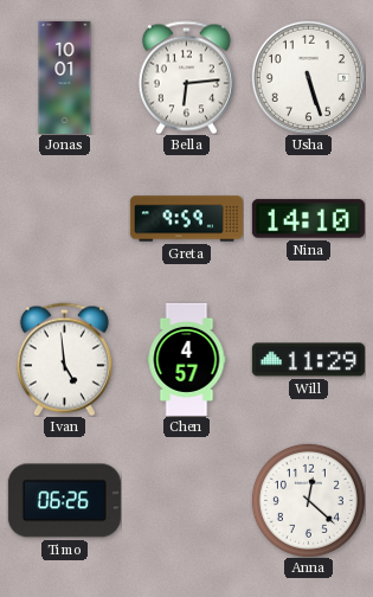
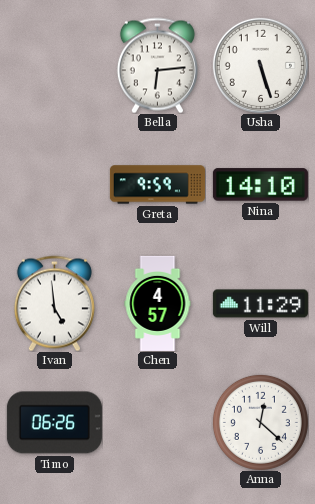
Jonas: 10:01 -> none
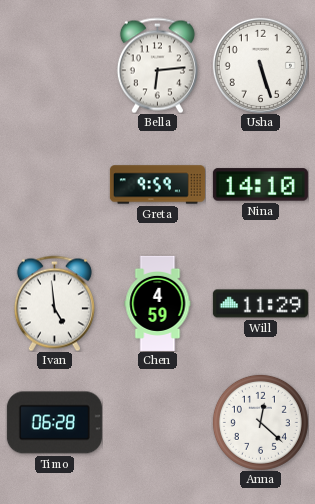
Chen: 4:57 -> 4:59
Timo: 06:26 -> 06:28
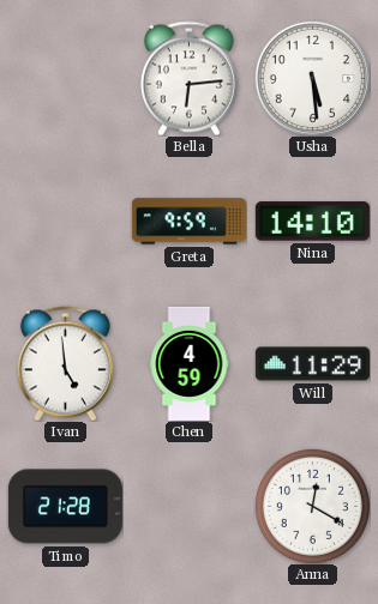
Usha: 5:27 -> 5:29
Timo: 06:28 -> 21:28
Anna: 12:22 -> 12:20
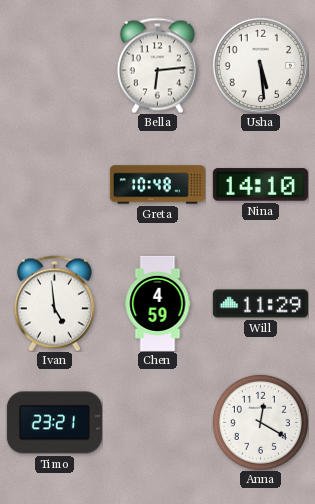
Greta: 9:59 -> 10:48
Timo: 21:28 -> 23:21
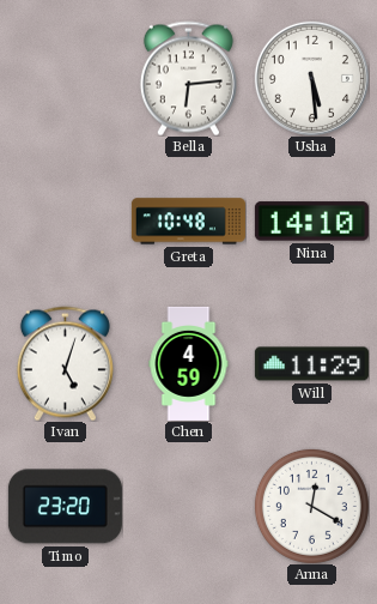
Ivan: 4:59 -> 5:03
Timo: 23:21 -> 23:20
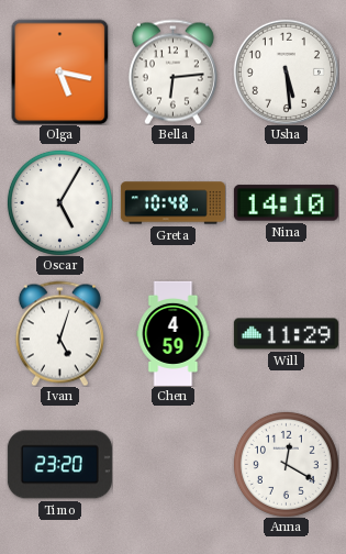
Olga: none -> 5:17
Oscar: none -> 5:05
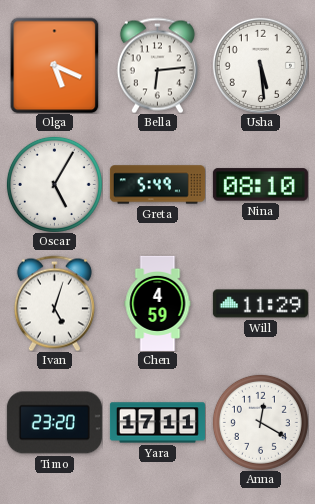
Olga: 5:17 -> 5:19
Greta: 10:48 -> 5:49
Nina: 14:10 -> 08:10
Yara: none -> 17:11
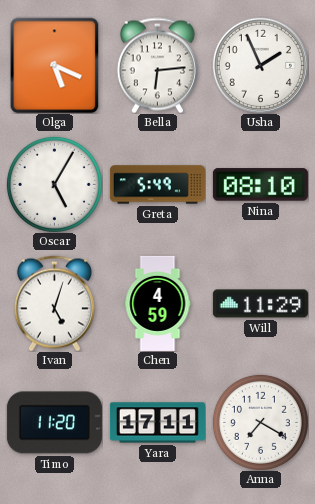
Usha: 5:29 -> 1:56
Timo: 23:20 -> 11:20
Anna: 12:20 -> 7:20
